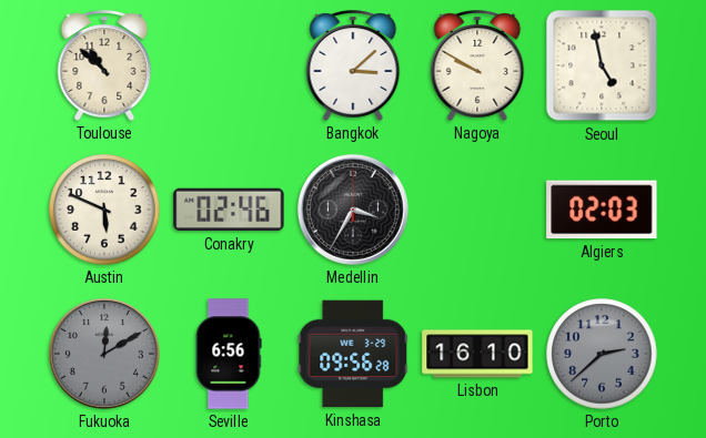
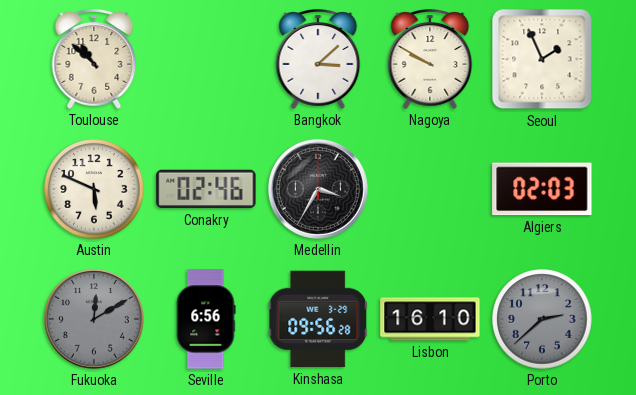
Seoul: 4:58 -> 1:56
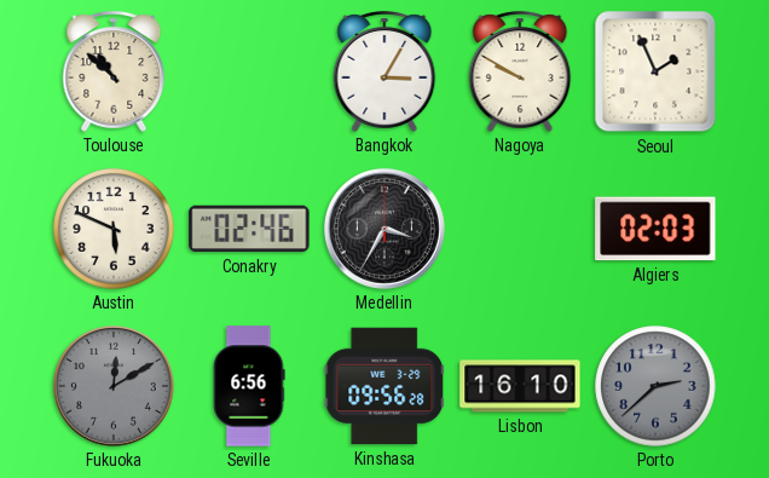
Bangkok: 3:08 -> 3:05
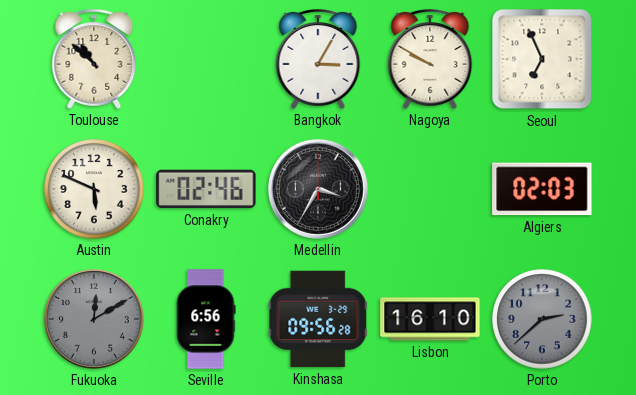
Seoul: 1:56 -> 6:56
